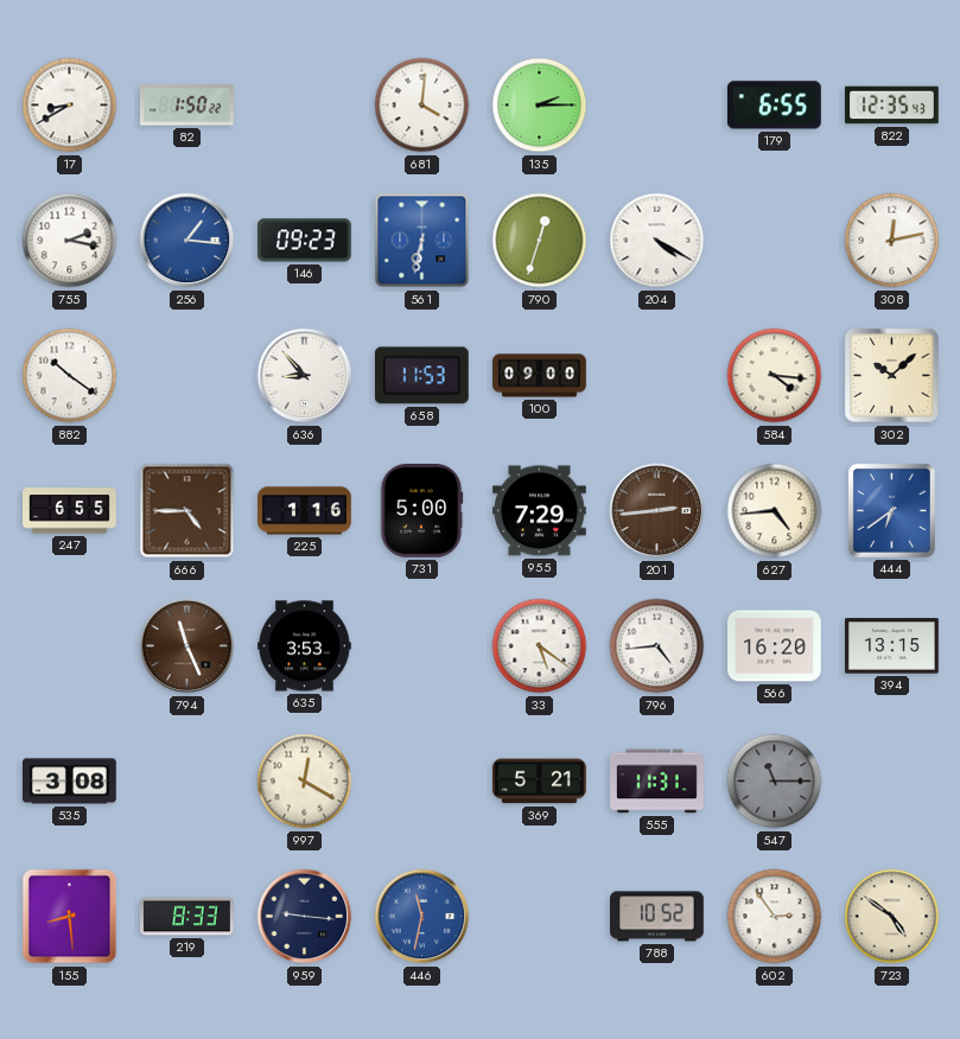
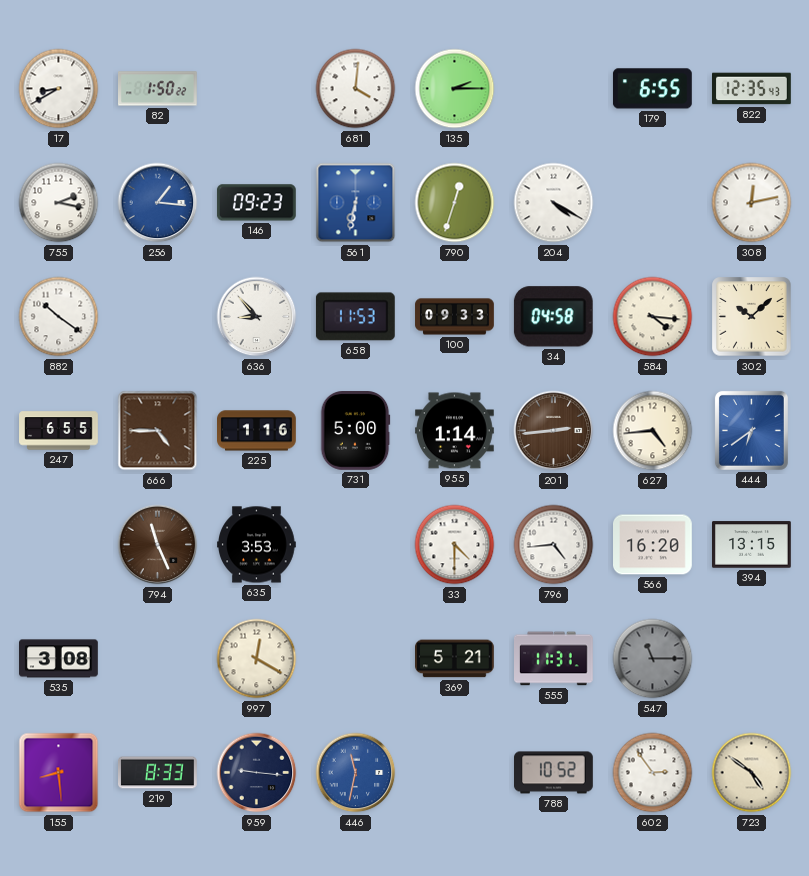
100: 09:00 -> 09:33
34: none -> 04:58
955: 7:29 -> 1:14
33: 5:21 -> 4:30
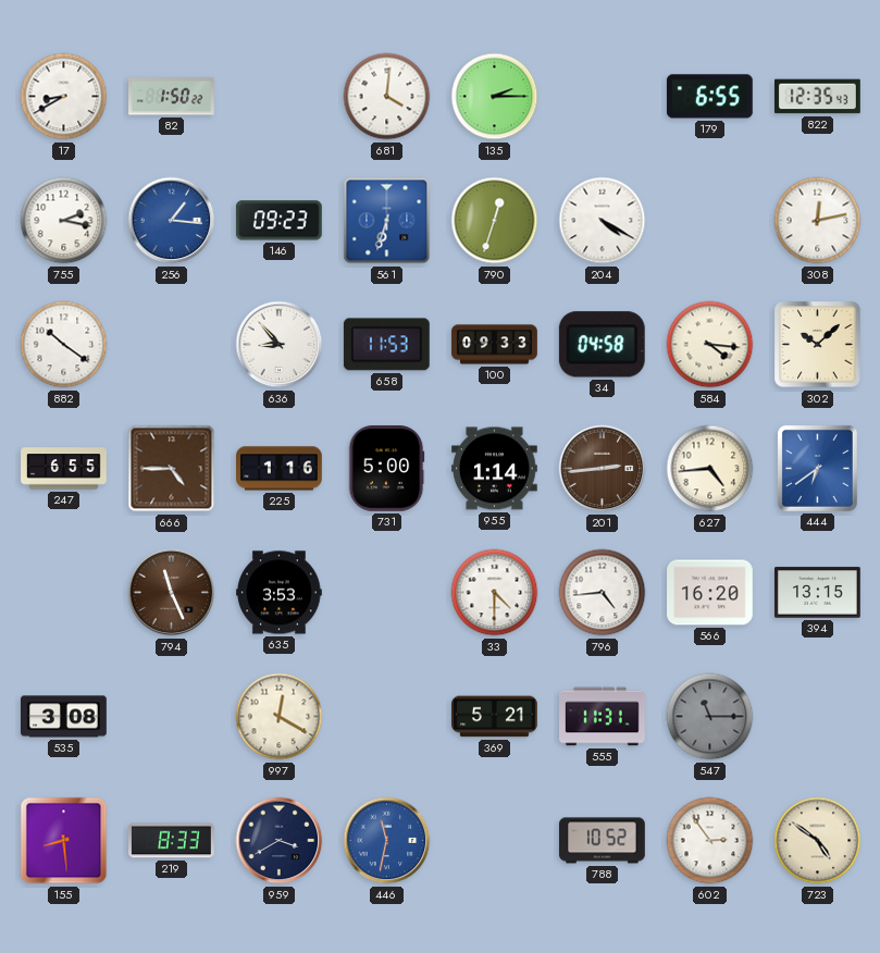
561: 6:32 -> 6:33
959: 9:16 -> 3:40
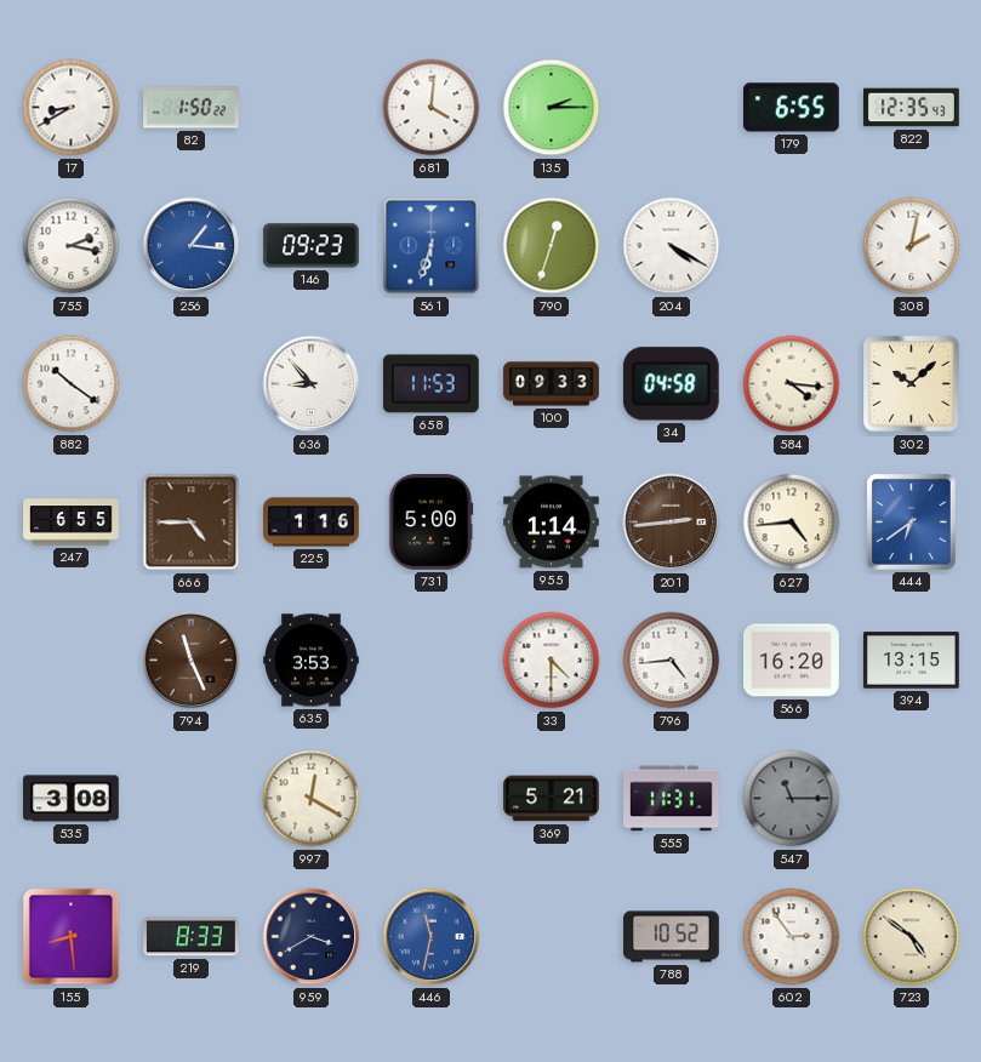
308: 12:13 -> 2:02
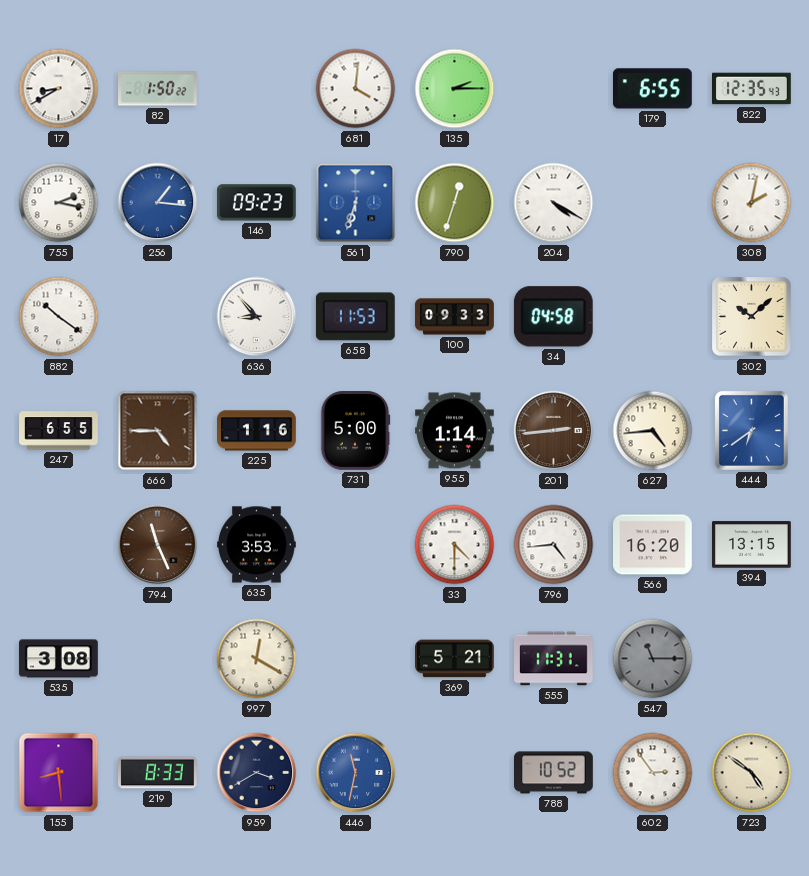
584: 4:16 -> none
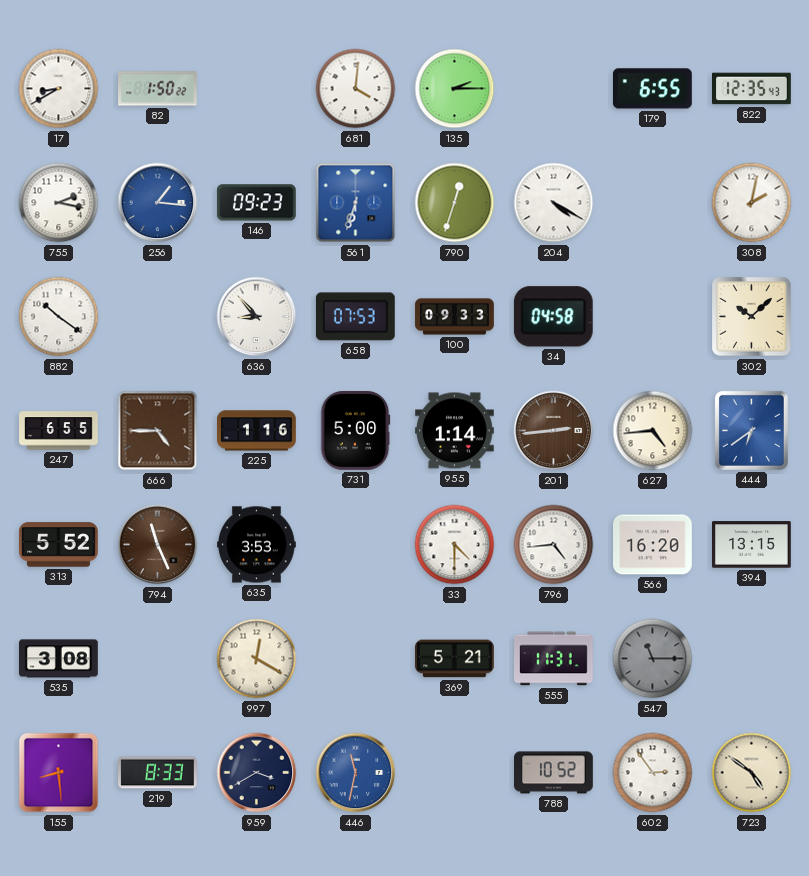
658: 11:53 -> 07:53
313: none -> 5:52
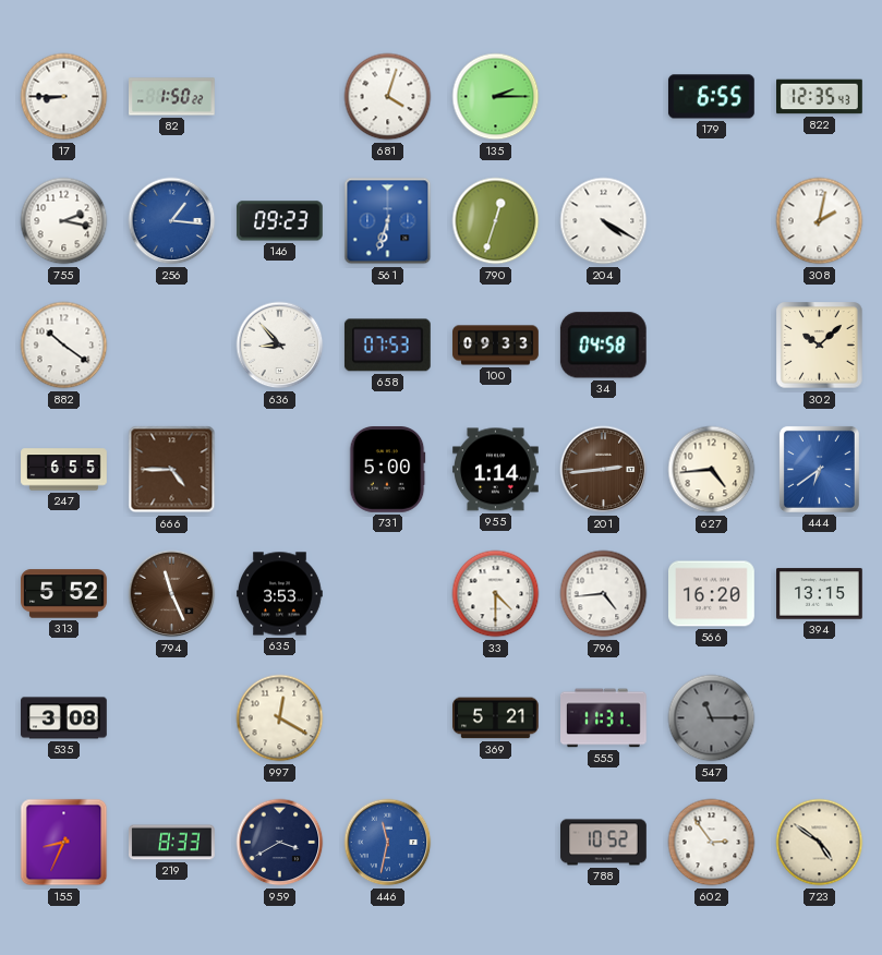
17: 8:40 -> 8:45
681: 4:01 -> 4:03
225: 1:16 -> none
155: 8:29 -> 8:34
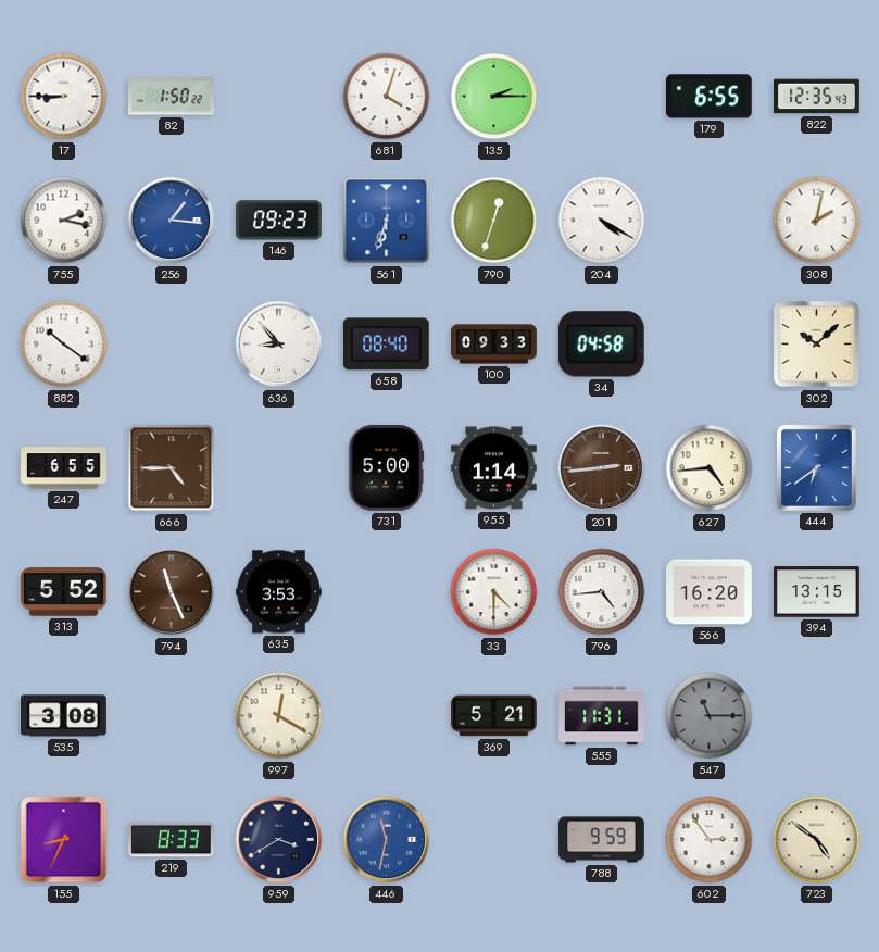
658: 07:53 -> 08:40
788: 10:52 -> 9:59
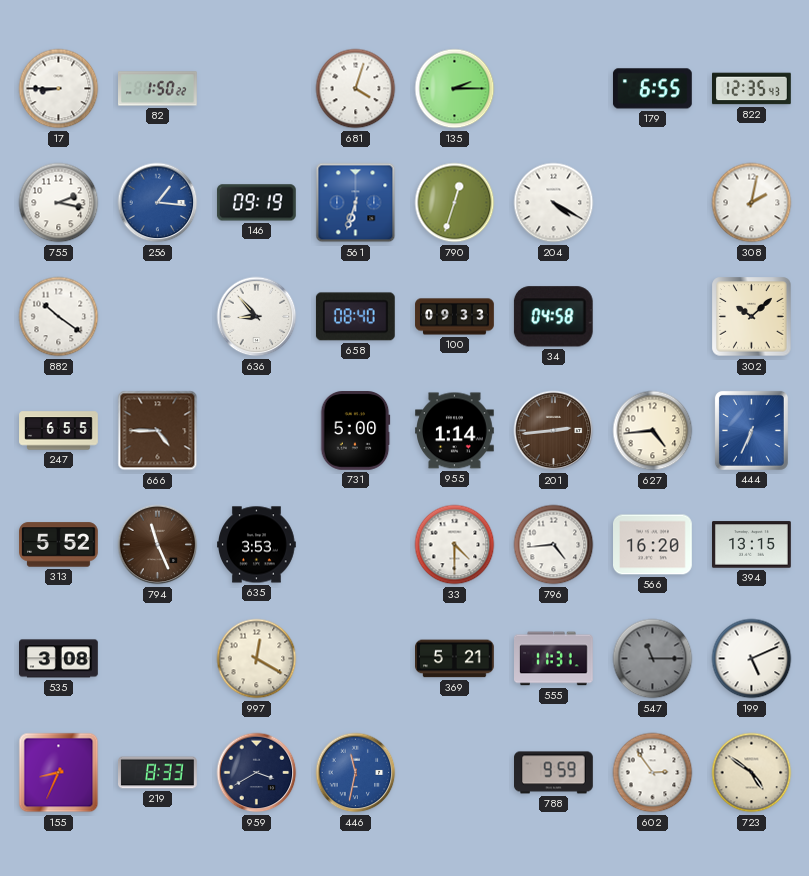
146: 09:23 -> 09:19
444: 6:39 -> 6:34
199: none -> 5:11
